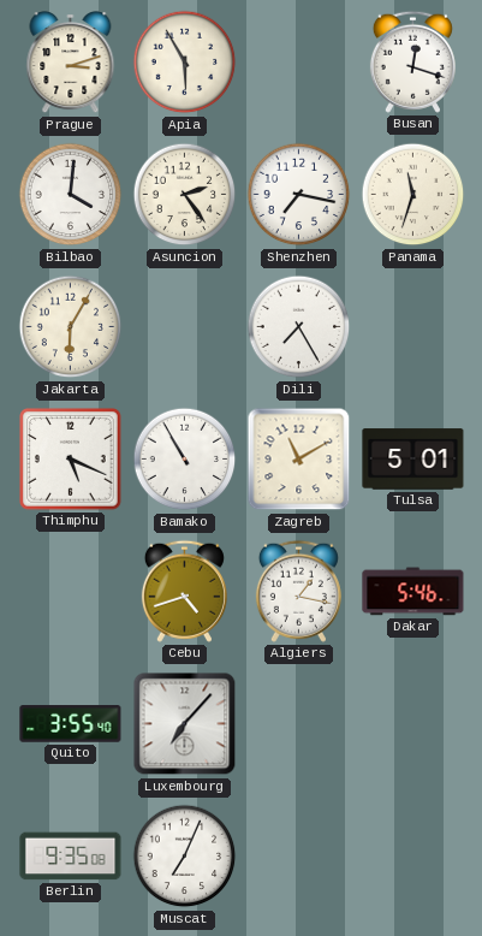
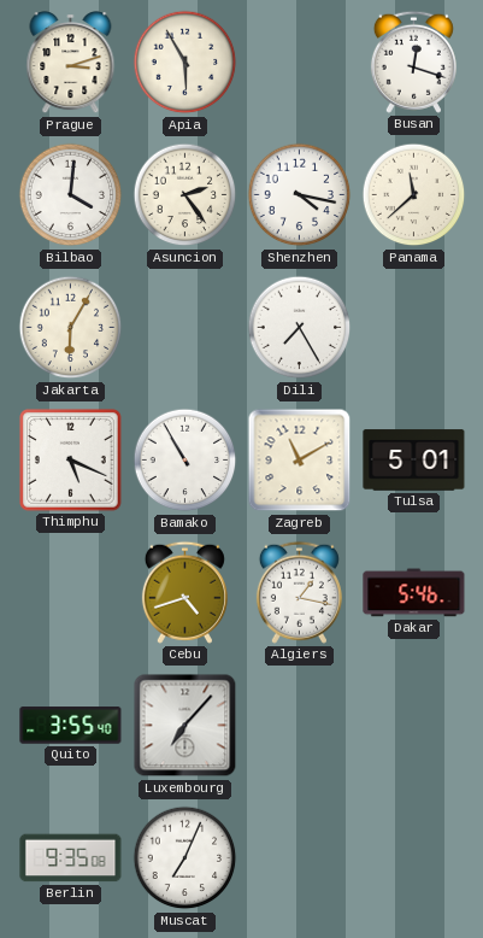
Shenzhen: 7:17 -> 4:17
Panama: 11:33 -> 11:38
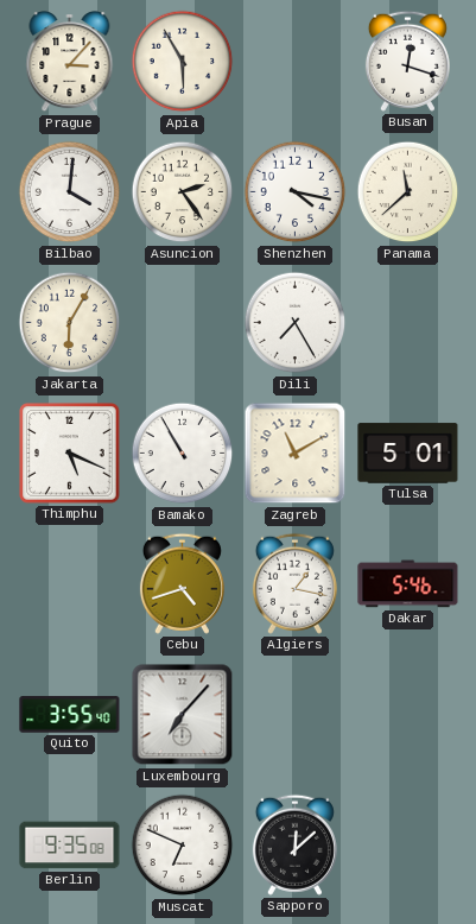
Prague: 3:12 -> 3:07
Muscat: 7:04 -> 6:49
Sapporo: none -> 12:08
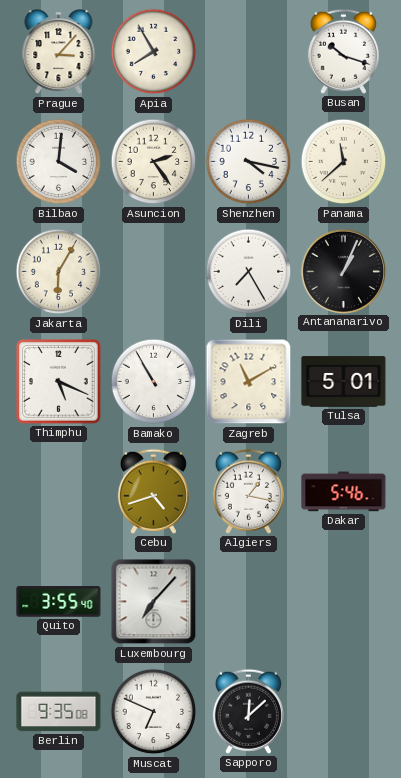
Apia: 5:55 -> 7:55
Busan: 12:18 -> 10:18
Antananarivo: none -> 1:04
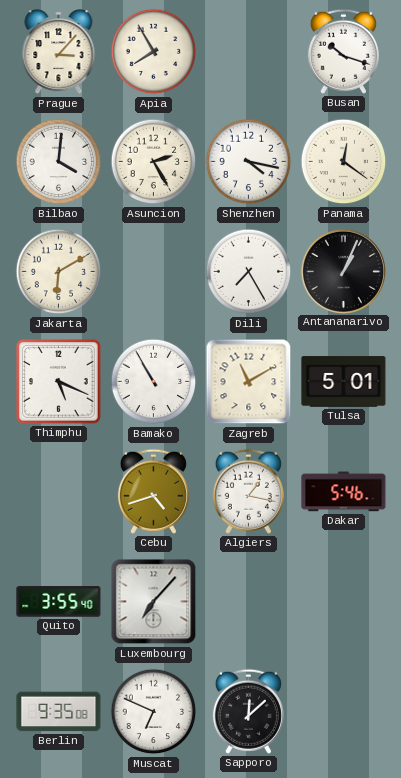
Asuncion: 2:24 -> 2:25
Panama: 11:38 -> 12:21
Jakarta: 6:05 -> 6:10
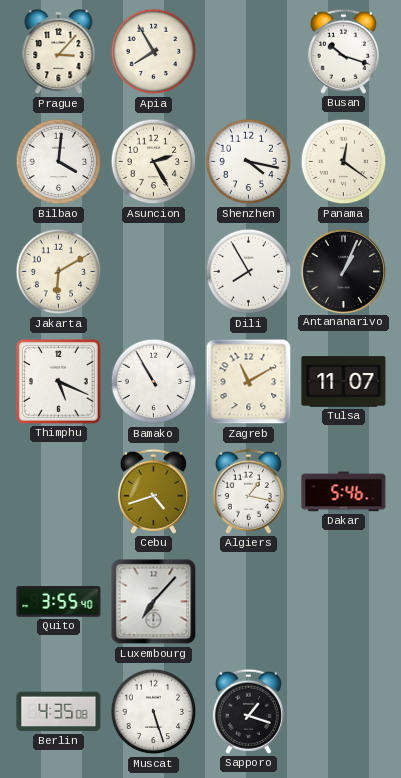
Dili: 7:25 -> 7:55
Tulsa: 5:01 -> 11:07
Berlin: 9:35 -> 4:35
Muscat: 6:49 -> 5:27
Sapporo: 12:08 -> 1:18
